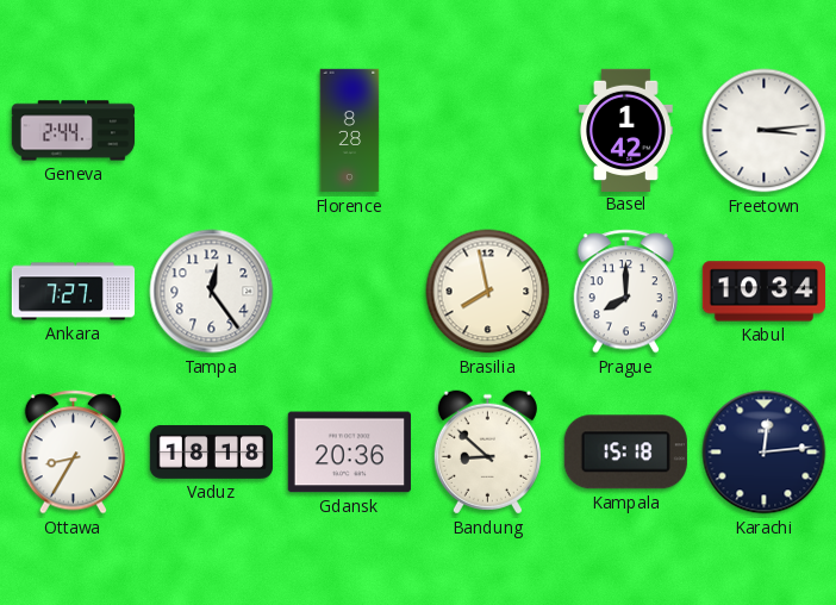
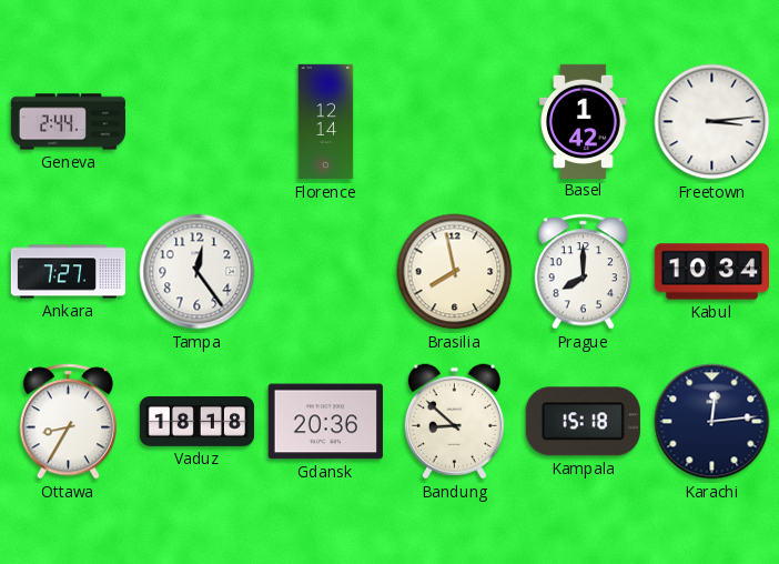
Florence: 8:28 -> 12:14
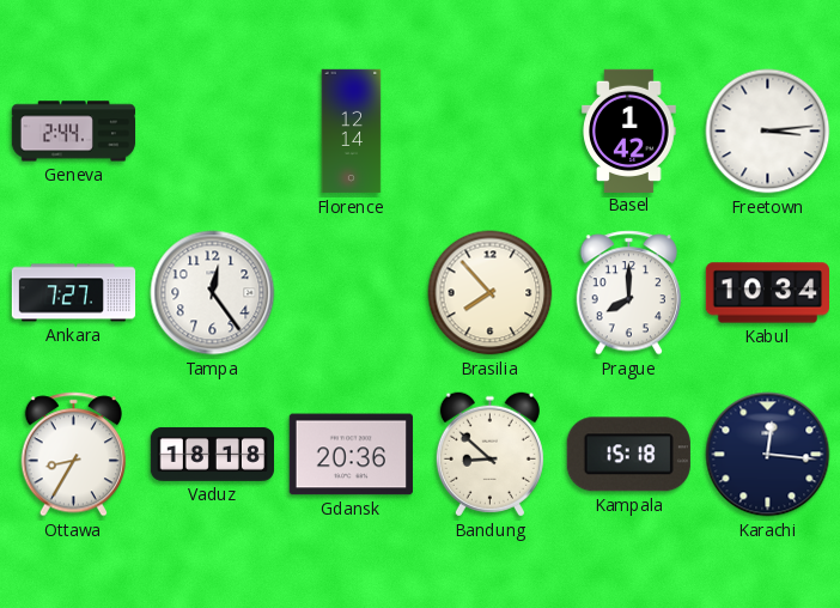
Brasilia: 7:58 -> 7:53
Karachi: 12:14 -> 12:16
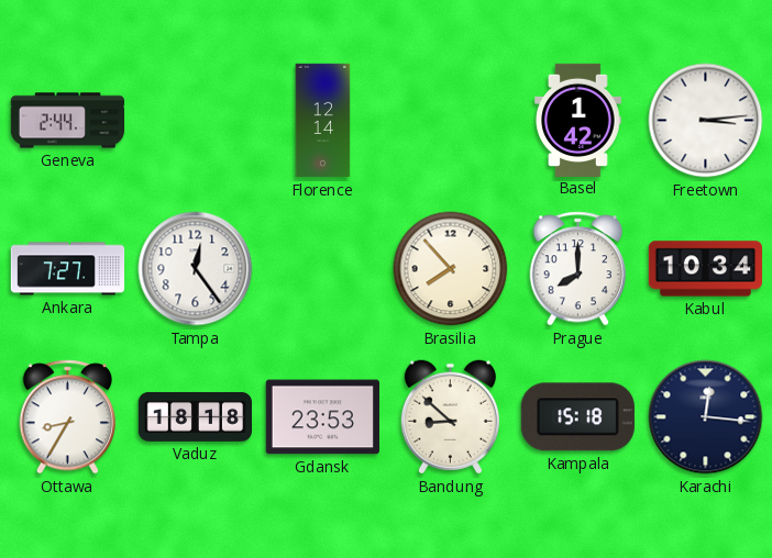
Gdansk: 20:36 -> 23:53
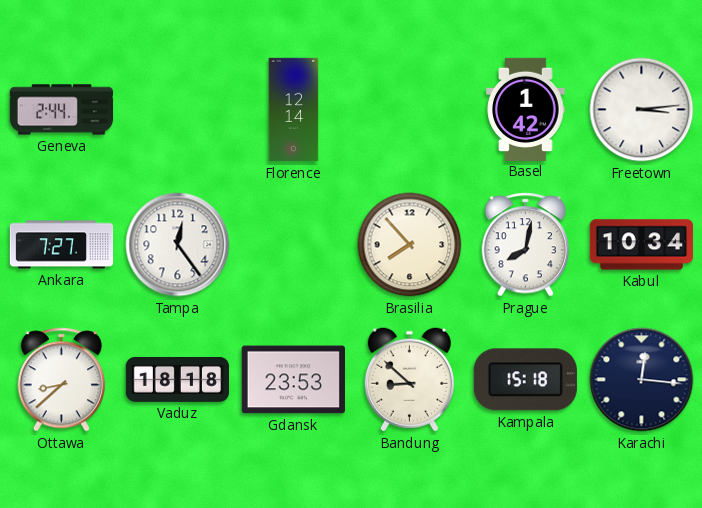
Prague: 8:00 -> 8:02
Ottawa: 8:35 -> 8:38
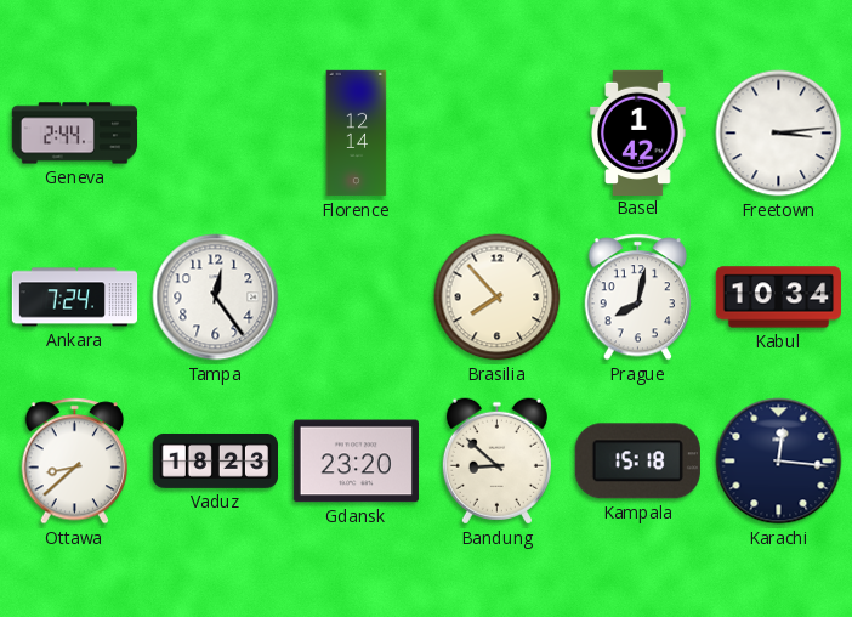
Ankara: 7:27 -> 7:24
Vaduz: 18:18 -> 18:23
Gdansk: 23:53 -> 23:20
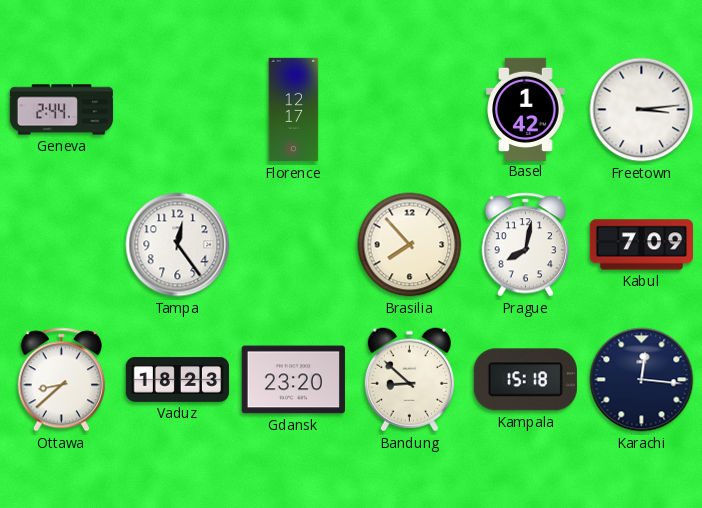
Florence: 12:14 -> 12:17
Ankara: 7:24 -> none
Kabul: 10:34 -> 7:09
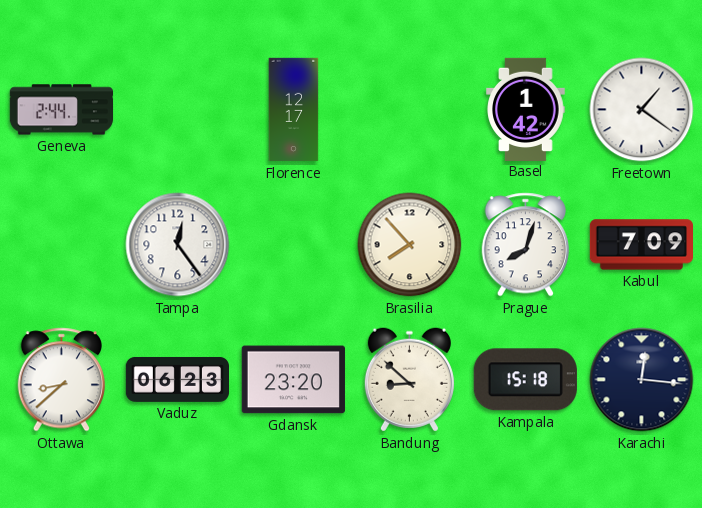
Freetown: 3:14 -> 1:21
Prague: 8:02 -> 8:03
Vaduz: 18:23 -> 06:23
